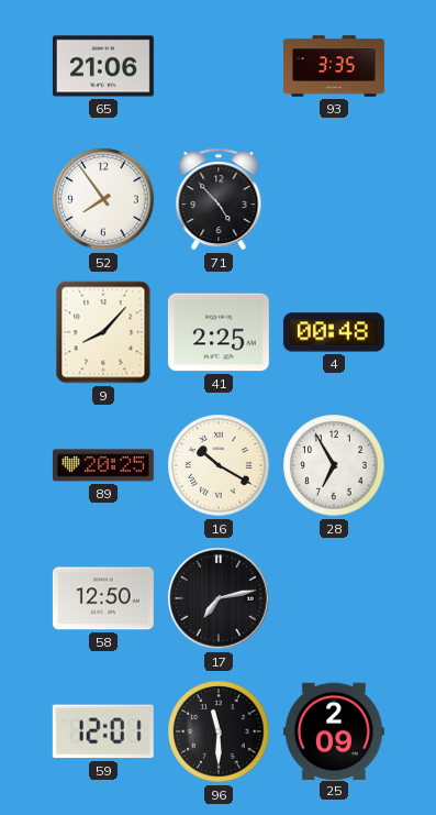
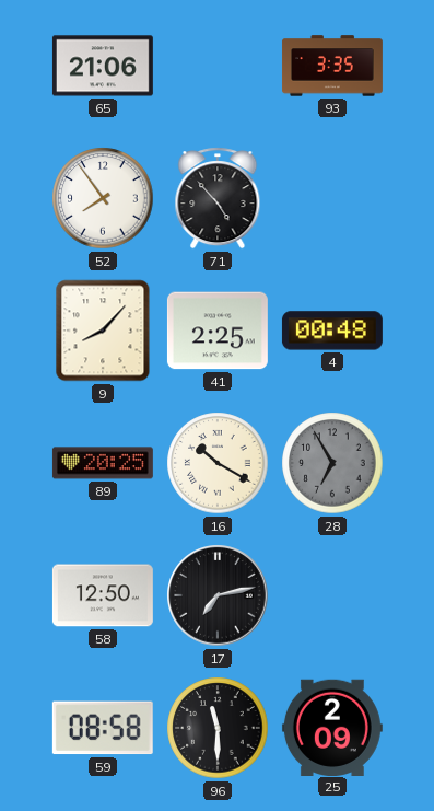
28 dial: white -> grey
59: 12:01 -> 08:58
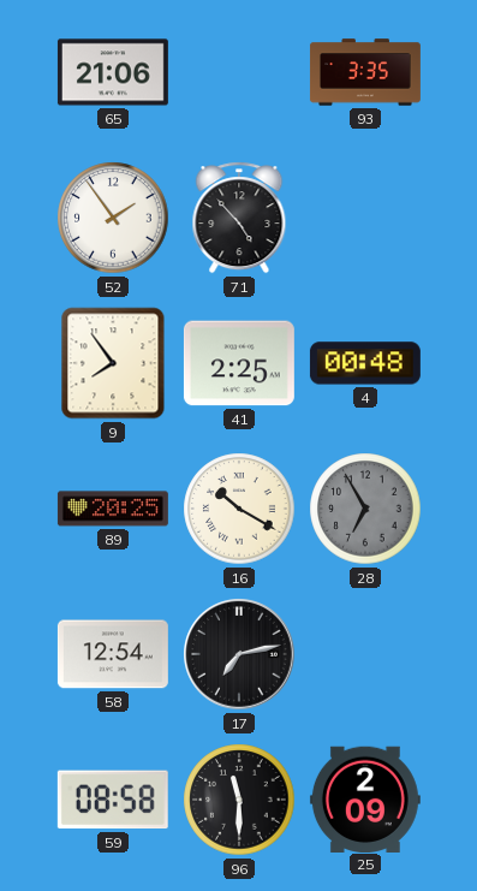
52: 7:54 -> 1:54
9: 8:07 -> 7:54
58: 12:50 -> 12:54
